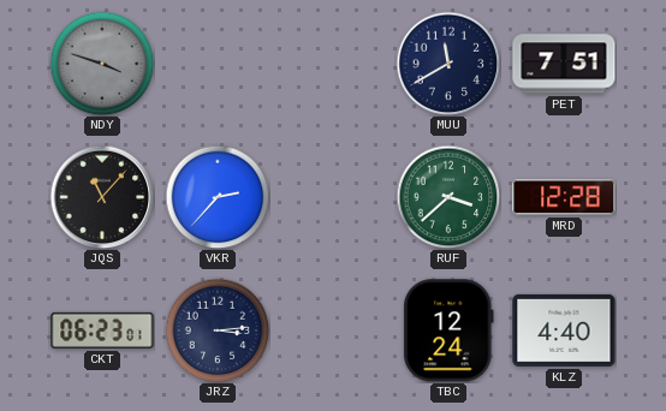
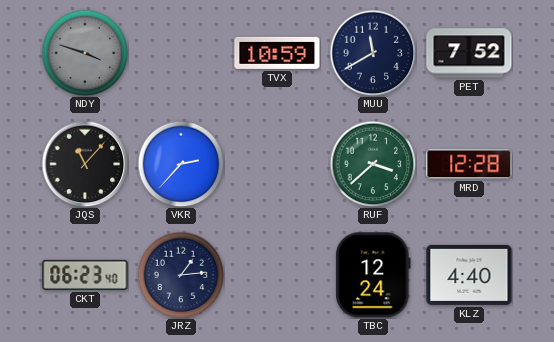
TVX: none -> 10:59
PET: 7:51 -> 7:52
CKT: 06:23:01 -> 06:23:40
JRZ: 3:14 -> 1:14
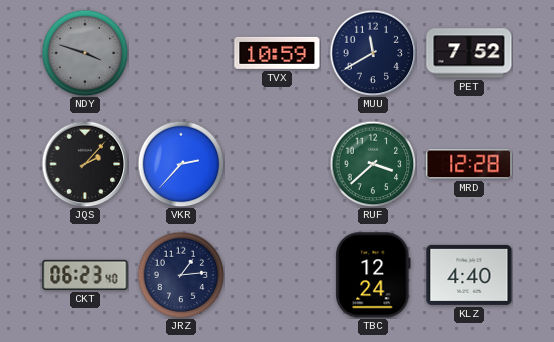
JQS: 11:07 -> 2:07
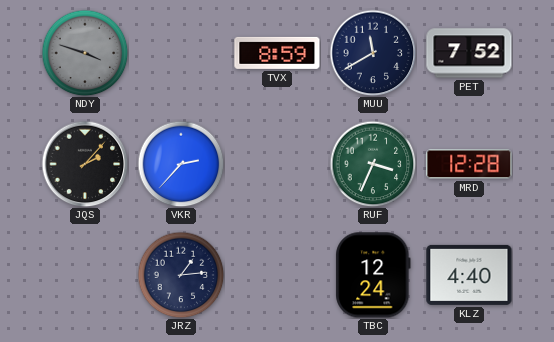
TVX: 10:59 -> 8:59
RUF: 3:38 -> 3:34
CKT: 06:23 -> none
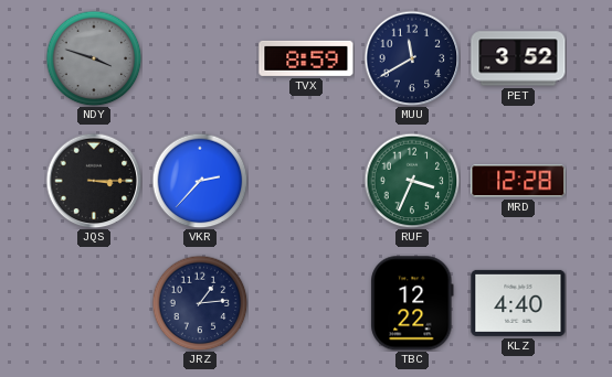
PET: 7:52 -> 3:52
JQS: 2:07 -> 3:15
TBC: 12:24 -> 12:22
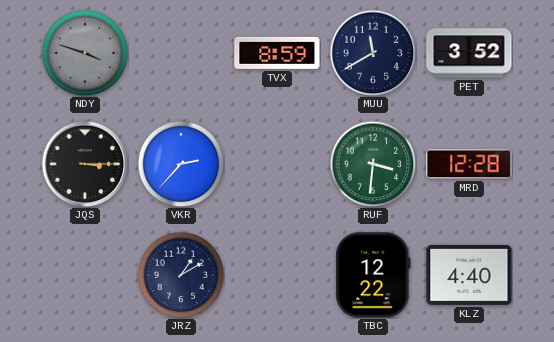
RUF: 3:34 -> 3:31
JRZ: 1:14 -> 1:10
